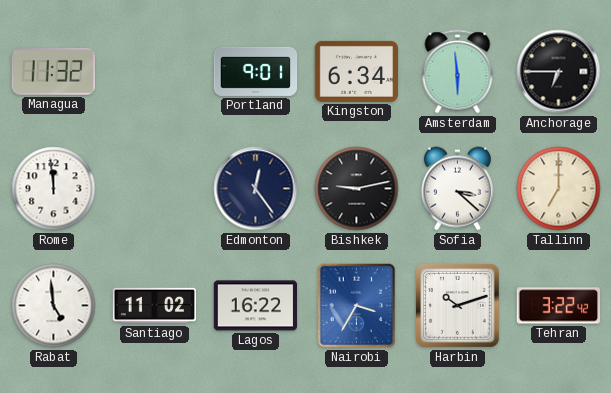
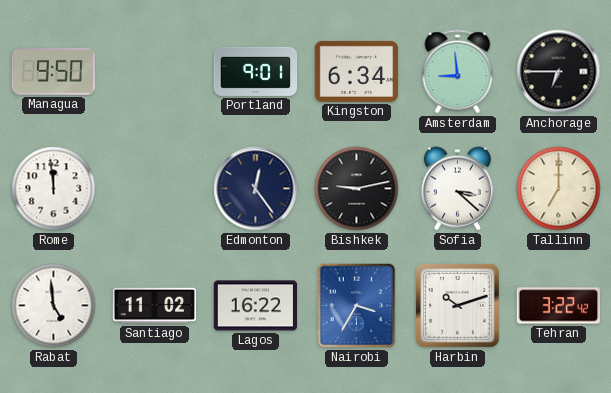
Managua: 11:32 -> 9:50
Amsterdam: 5:59 -> 8:59
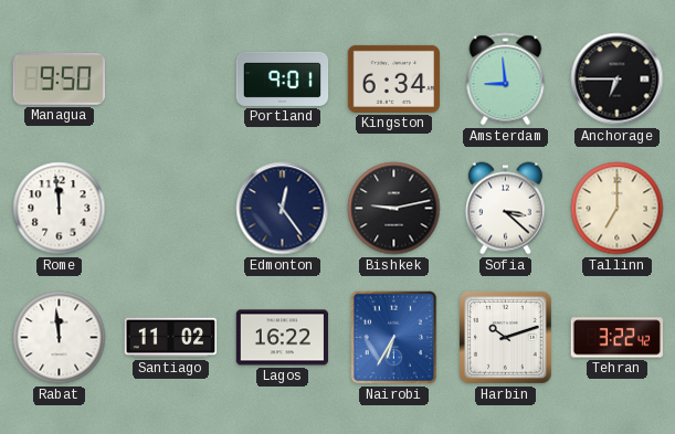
Rabat: 4:59 -> 11:59
Nairobi: 3:35 -> 6:35
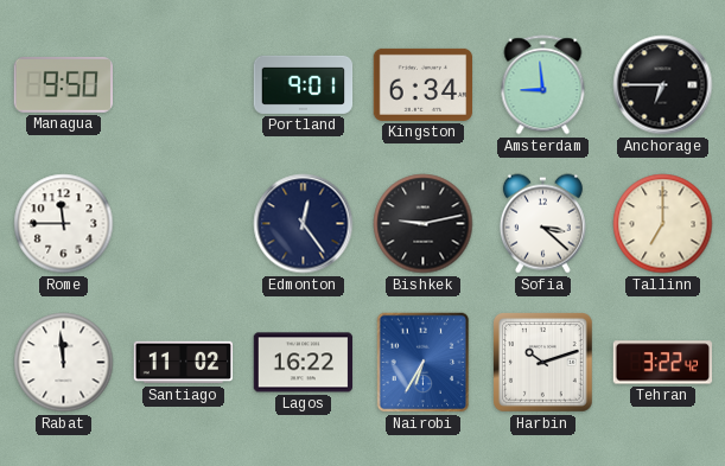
Rome: 11:59 -> 11:45
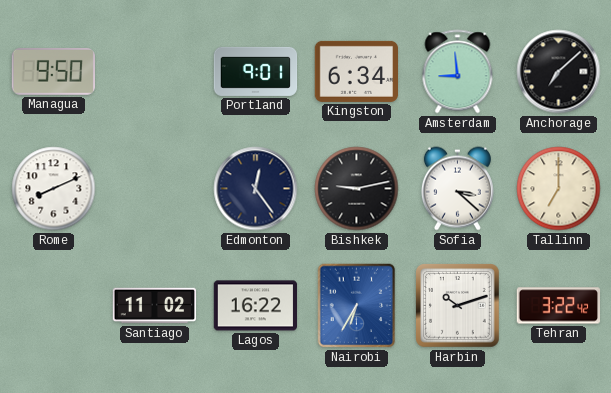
Anchorage: 6:45 -> 7:08
Rome: 11:45 -> 8:11
Rabat: 11:59 -> none
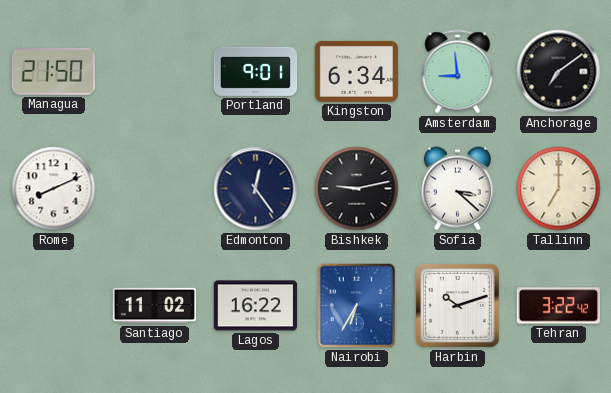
Managua: 9:50 -> 21:50
Anchorage: 7:08 -> 7:09
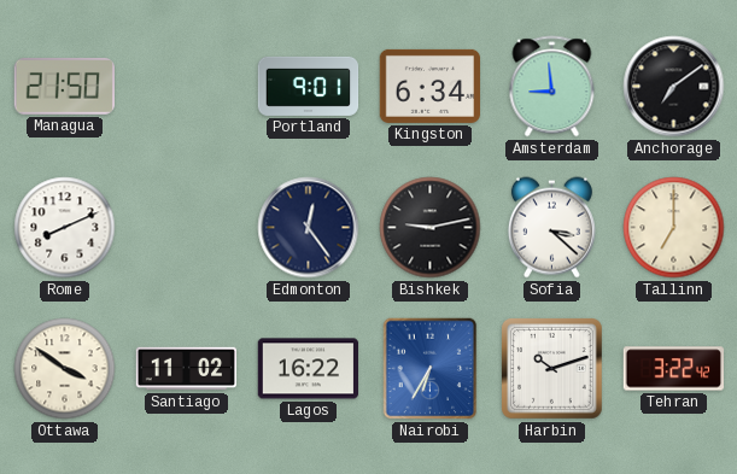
Ottawa: none -> 3:51
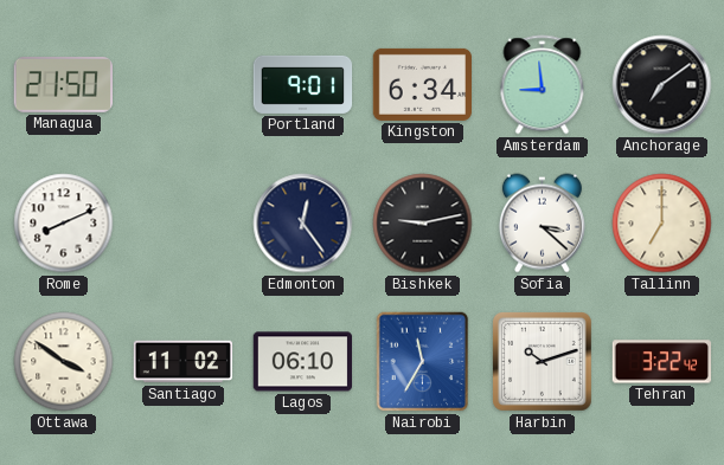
Lagos: 16:22 -> 06:10
Nairobi: 6:35 -> 11:35
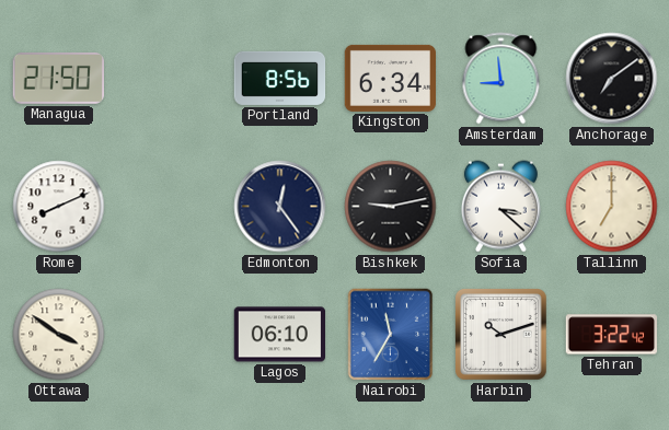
Portland: 9:01 -> 8:56
Santiago: 11:02 -> none
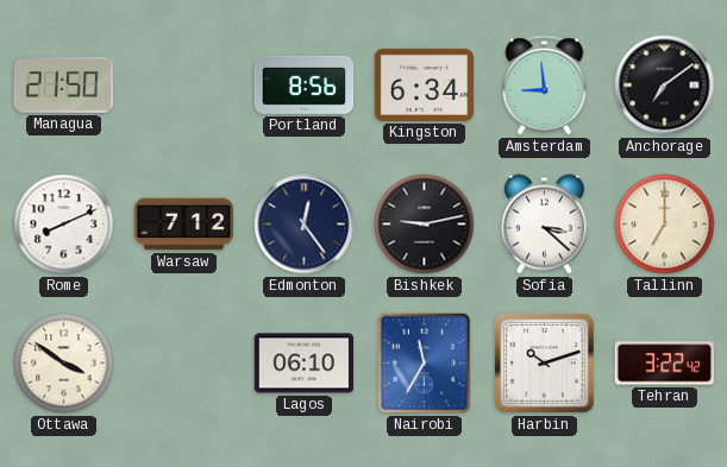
Warsaw: none -> 7:12
